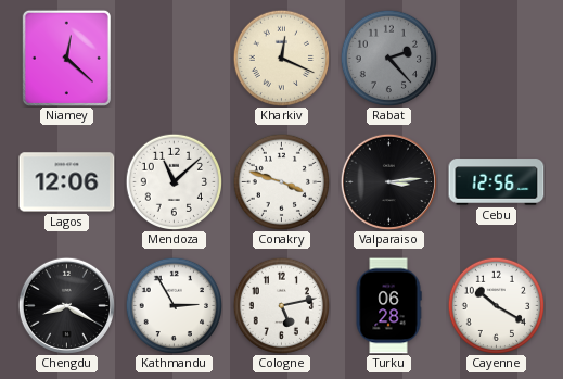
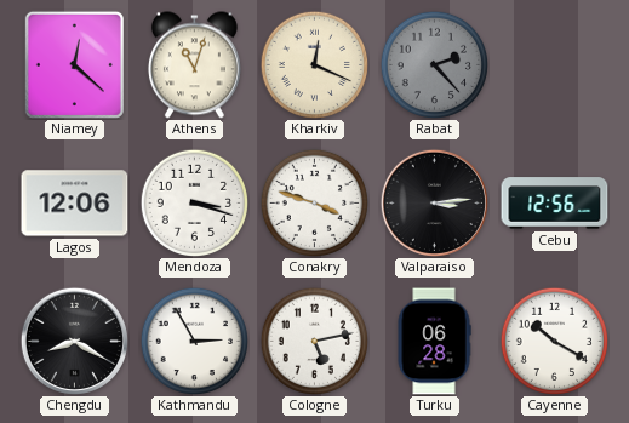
Athens: none -> 11:03
Mendoza: 11:08 -> 3:18
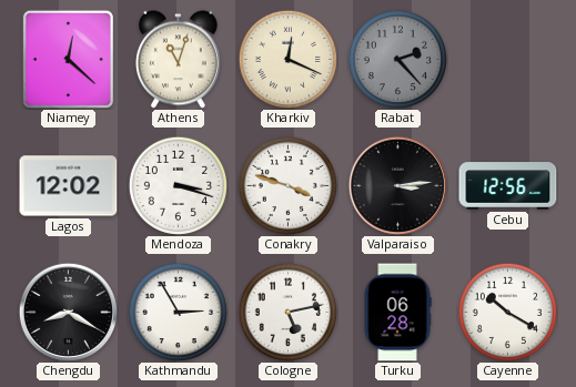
Lagos: 12:06 -> 12:02
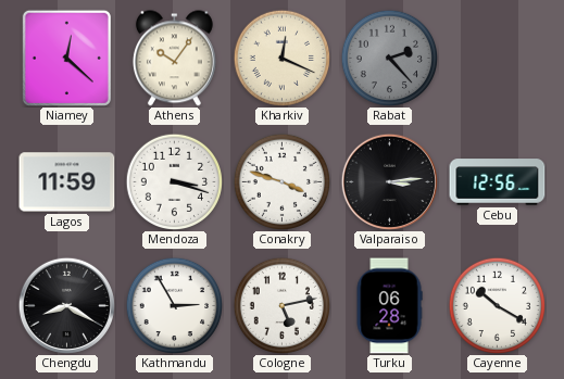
Athens: 11:03 -> 10:06
Lagos: 12:02 -> 11:59
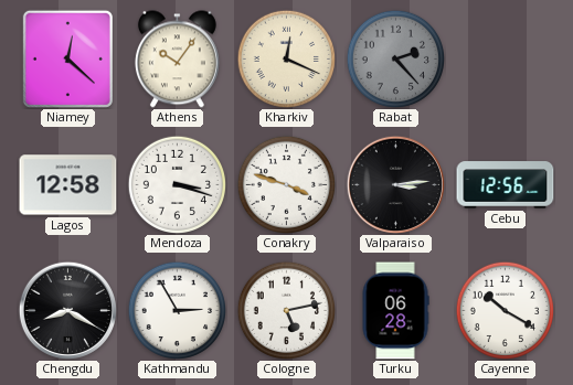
Lagos: 11:59 -> 12:58
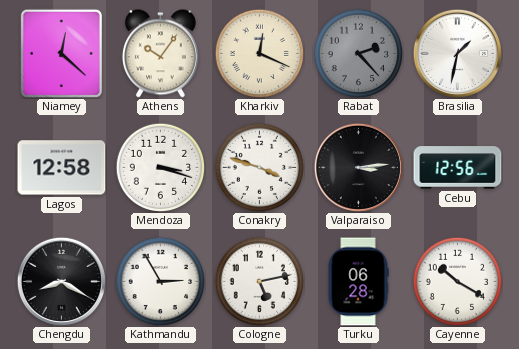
Brasilia: none -> 1:32
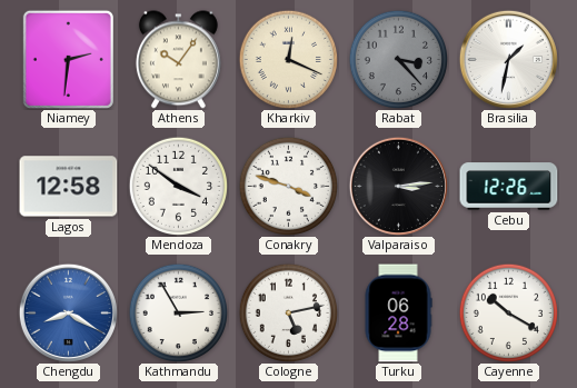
Niamey: 12:22 -> 2:31
Rabat: 2:23 -> 3:23
Mendoza: 3:18 -> 3:51
Cebu: 12:56 -> 12:26
Chengdu dial: black -> blue
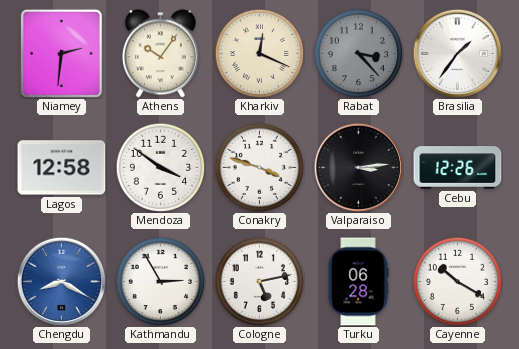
Brasilia: 1:32 -> 1:36
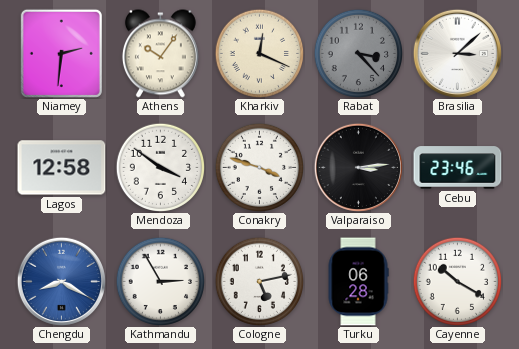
Brasilia: 1:36 -> 3:08
Cebu: 12:26 -> 23:46
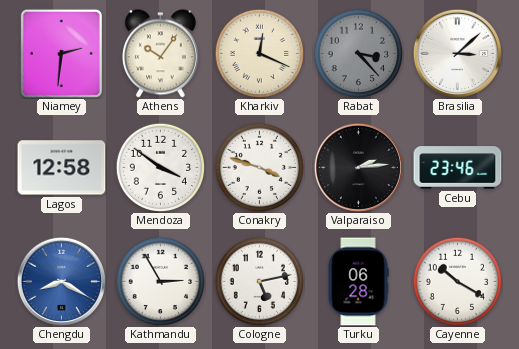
Valparaiso: 3:14 -> 2:14
